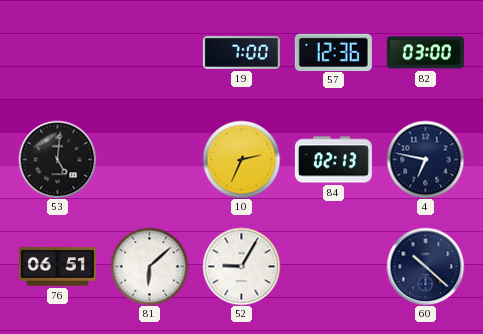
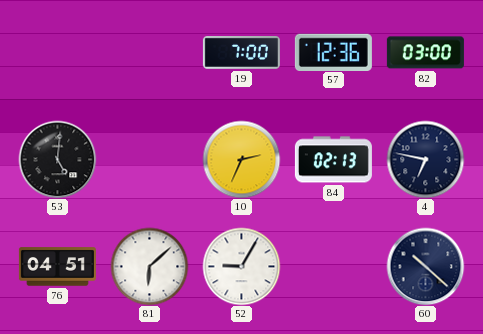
76: 06:51 -> 04:51
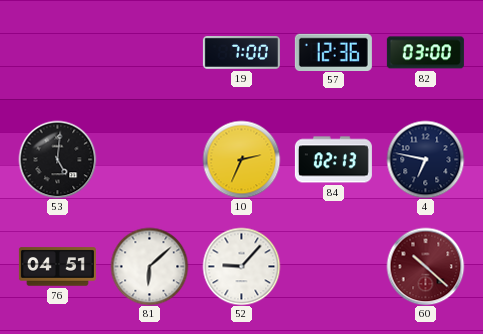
52: 9:05 -> 9:07
60 dial: navy -> burgundy
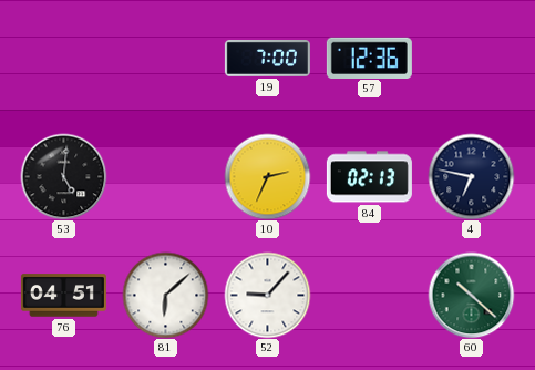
82: 03:00 -> none
60 dial: burgundy -> green
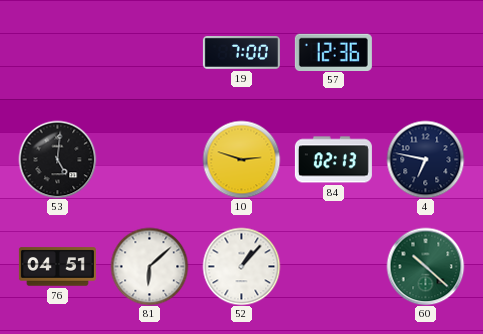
10: 2:34 -> 2:48
52: 9:07 -> 1:07
